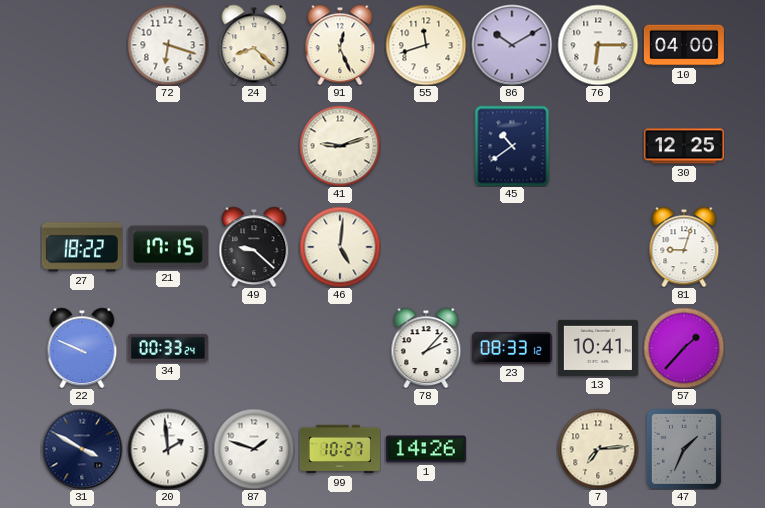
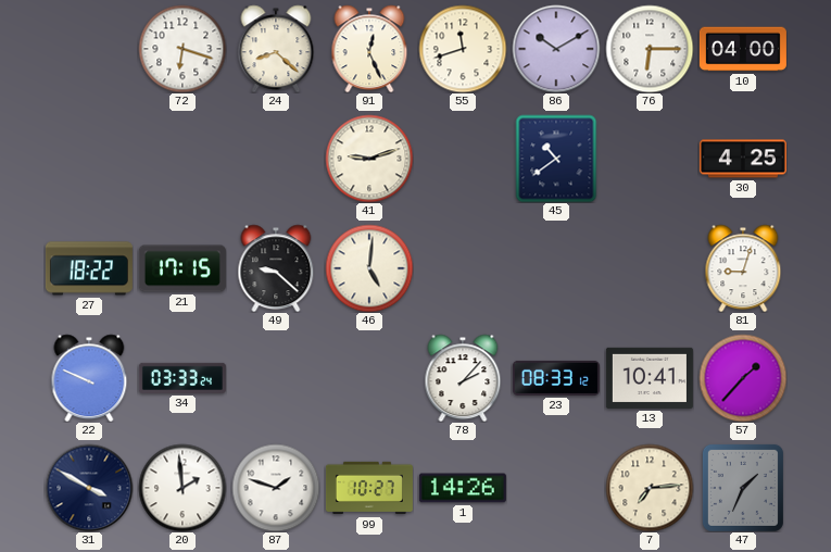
30: 12:25 -> 4:25
34: 00:33 -> 03:33
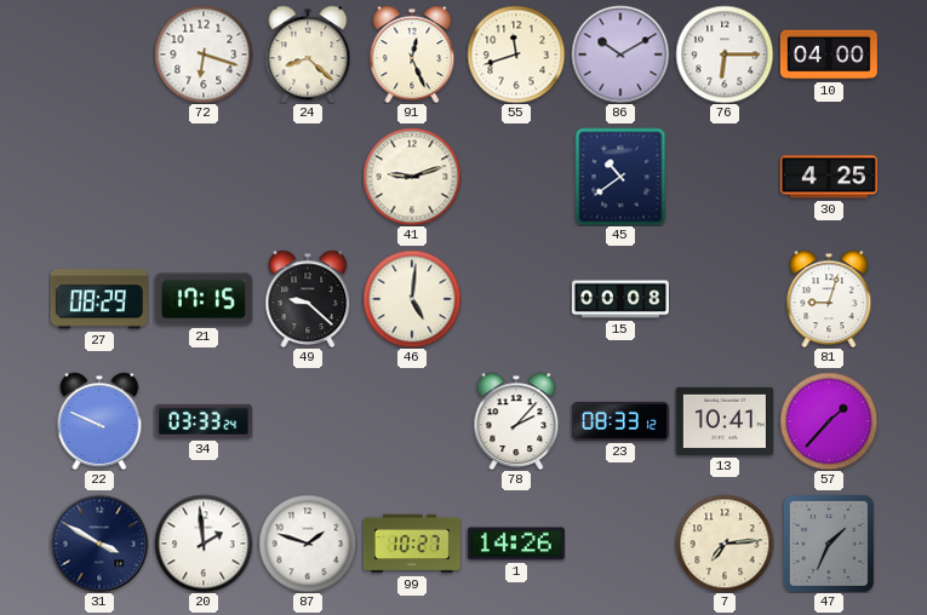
27: 18:22 -> 08:29
15: none -> 00:08
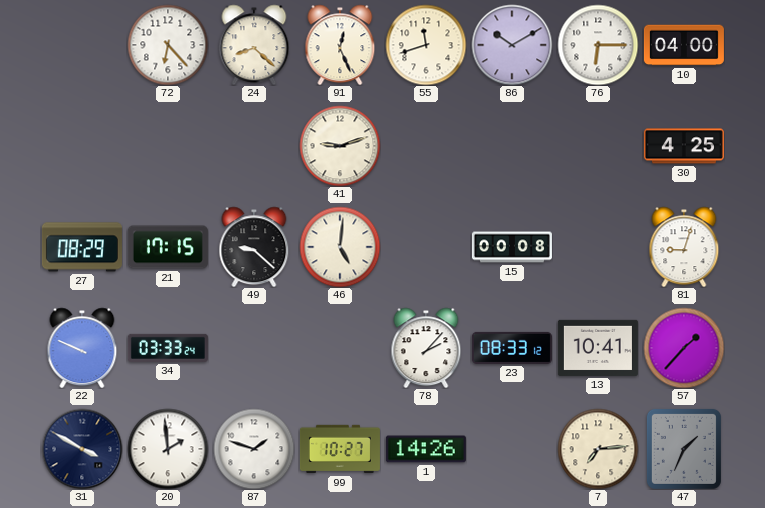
72: 6:18 -> 6:23
45: 10:39 -> none
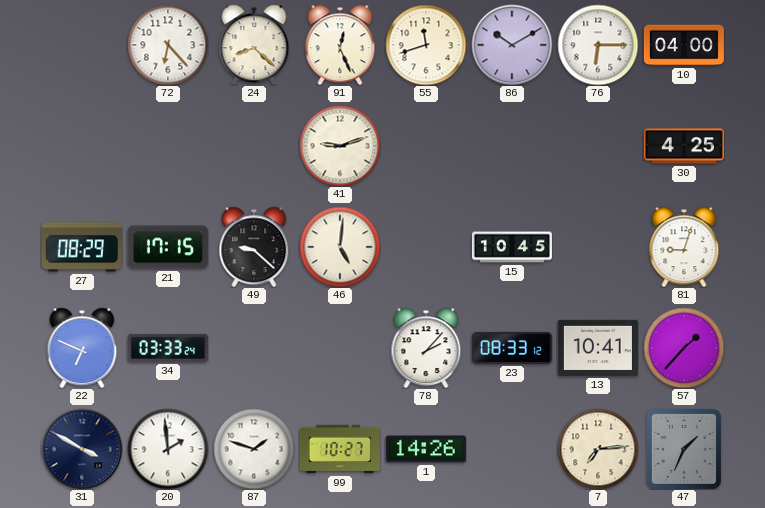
15: 00:08 -> 10:45
22: 9:49 -> 6:49
